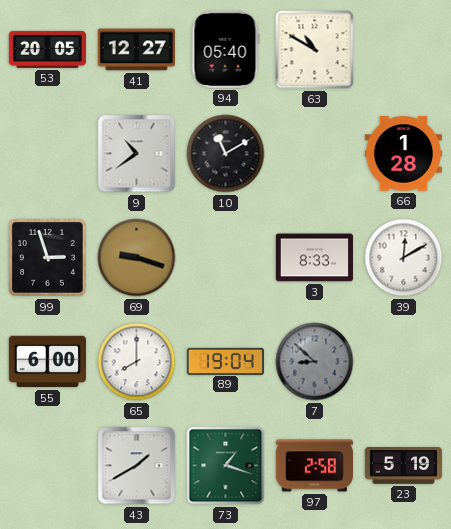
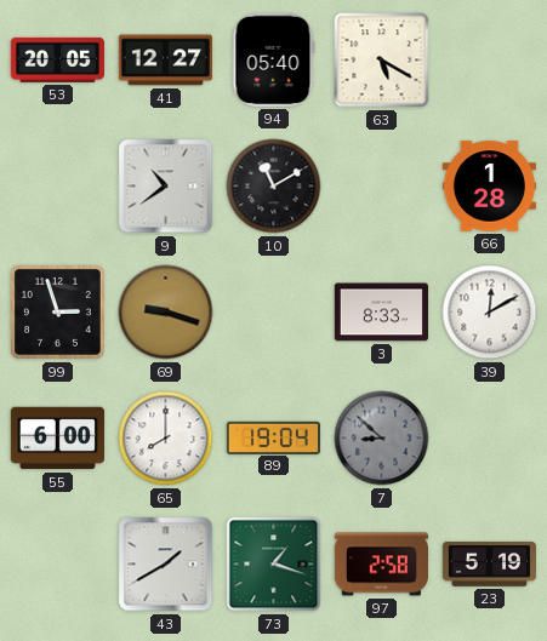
63: 10:50 -> 5:20
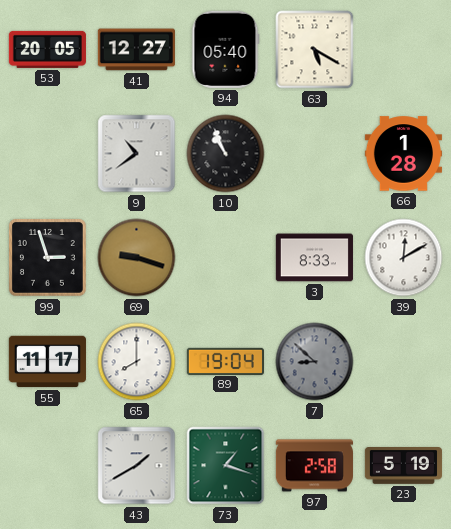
10: 11:10 -> 10:56
55: 6:00 -> 11:17
